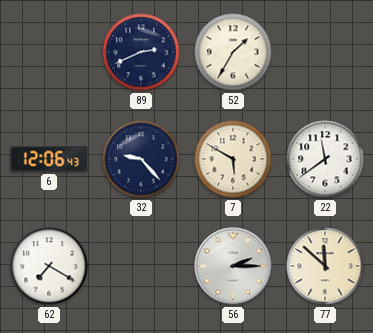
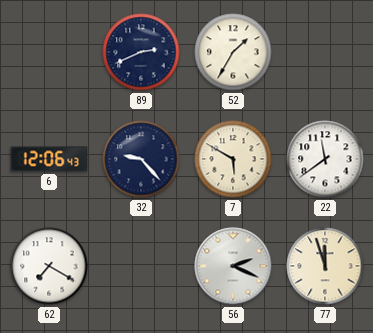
56: 2:15 -> 2:19
77: 11:52 -> 11:57
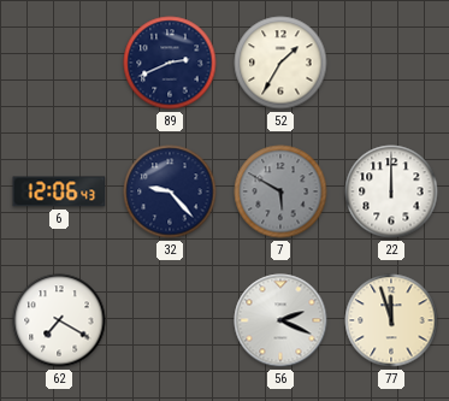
7 dial: cream -> grey
22: 11:39 -> 12:00
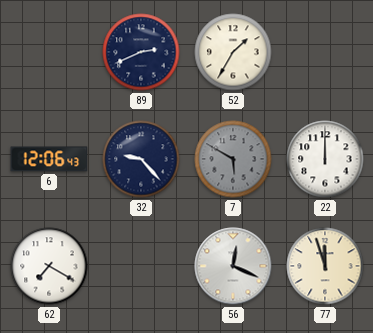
56: 2:19 -> 12:19
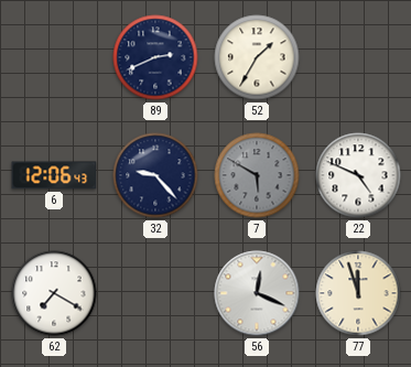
22: 12:00 -> 4:49
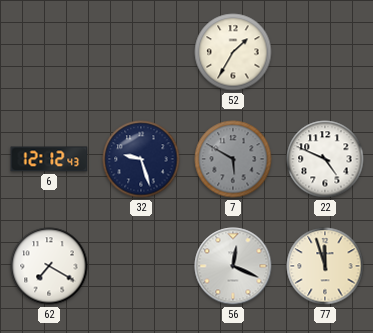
89: 2:41 -> none
6: 12:06 -> 12:12
32: 9:23 -> 9:27
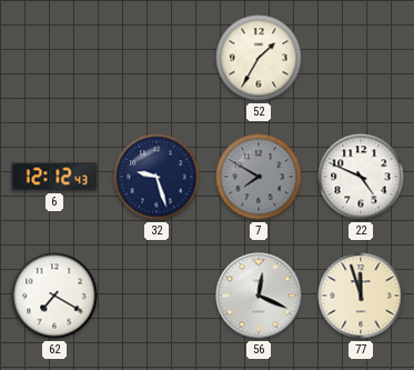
7: 5:50 -> 7:50
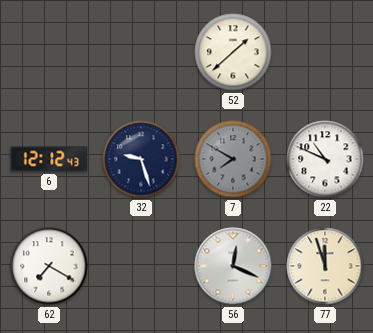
52: 1:35 -> 1:38
22: 4:49 -> 10:49
